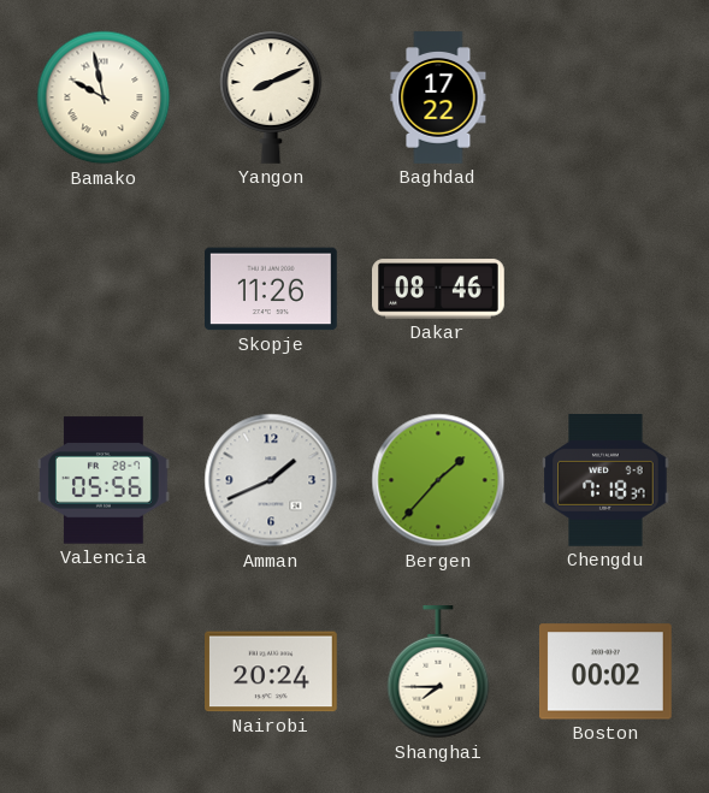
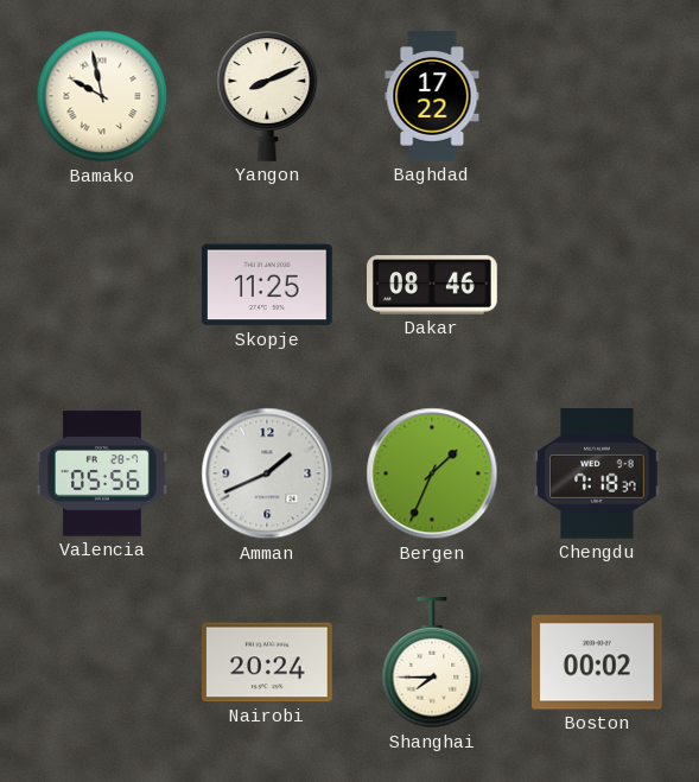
Skopje: 11:26 -> 11:25
Bergen: 1:37 -> 1:34
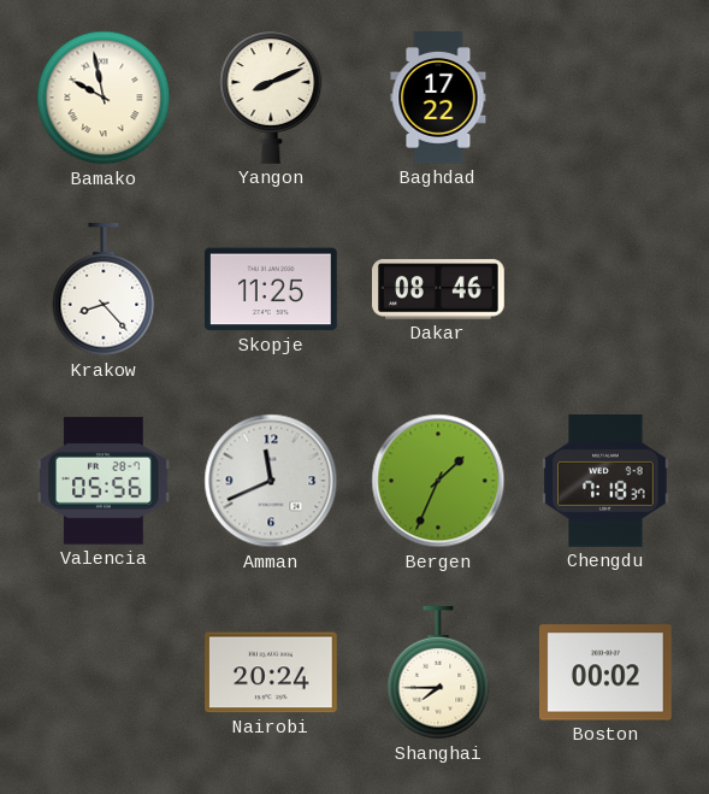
Krakow: none -> 8:23
Amman: 1:41 -> 11:41
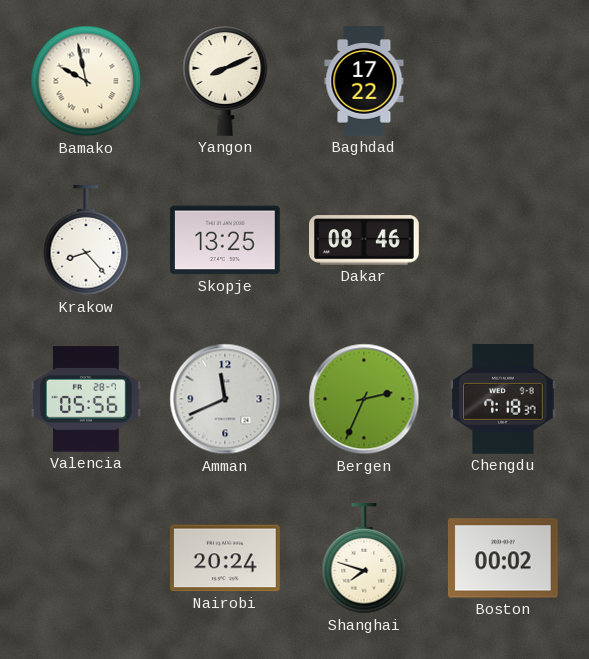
Skopje: 11:25 -> 13:25
Bergen: 1:34 -> 2:34
Shanghai: 7:45 -> 7:48
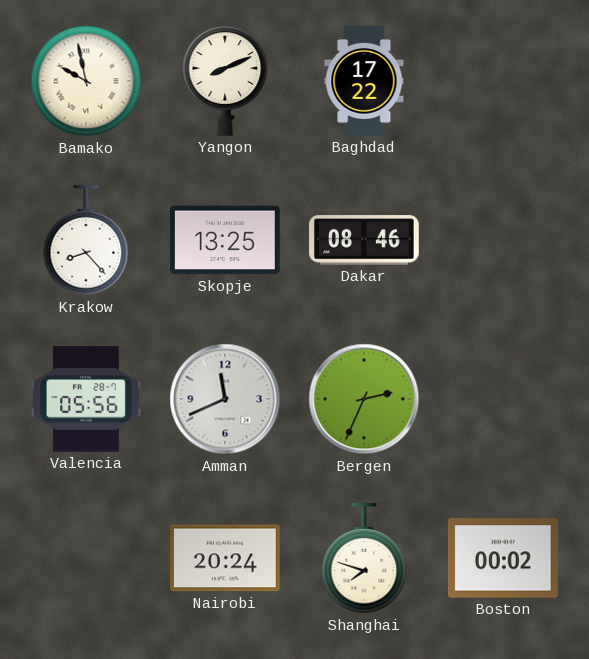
Chengdu: 7:18 -> none
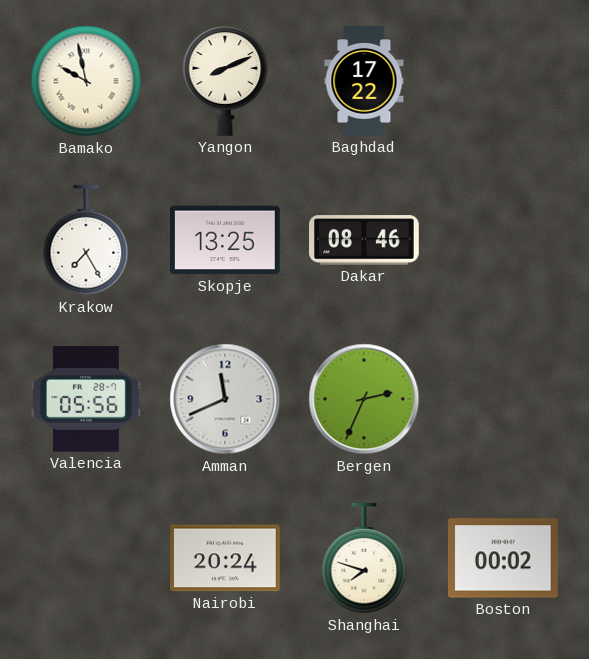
Krakow: 8:23 -> 7:25
